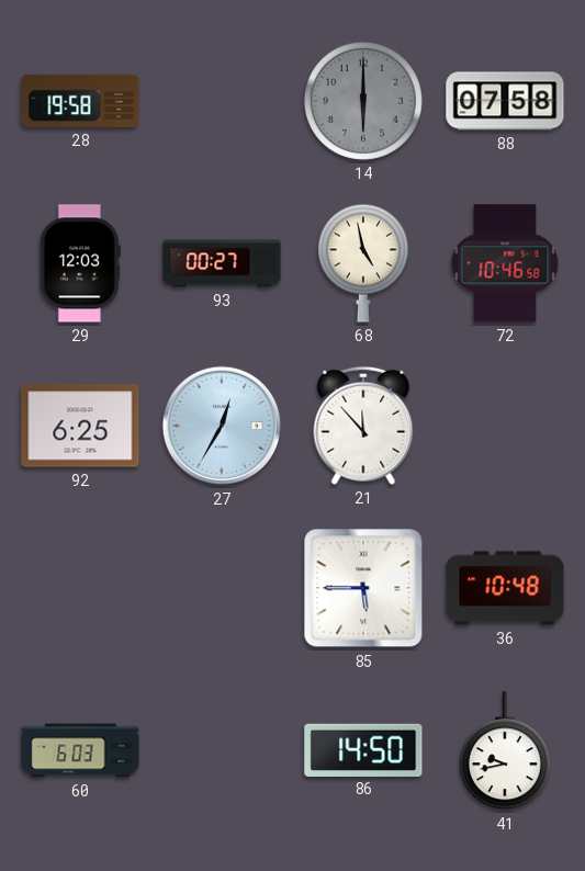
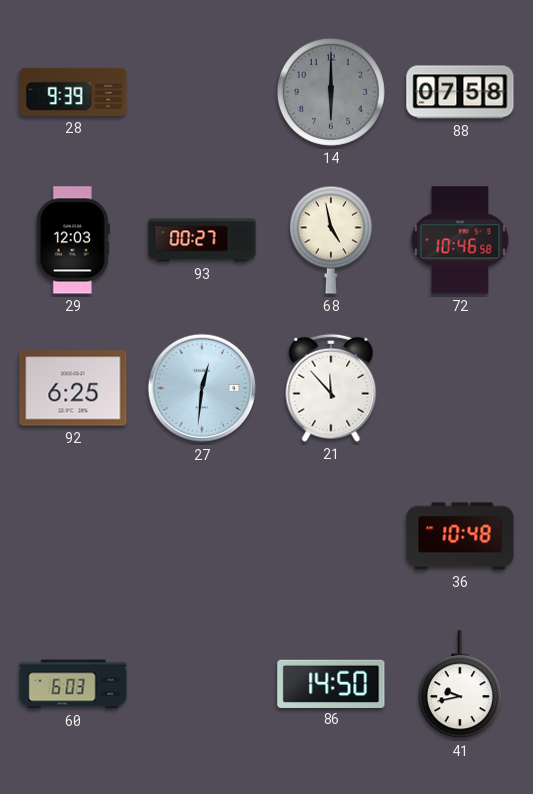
28: 19:58 -> 9:39
27: 12:35 -> 12:31
85: 5:45 -> none
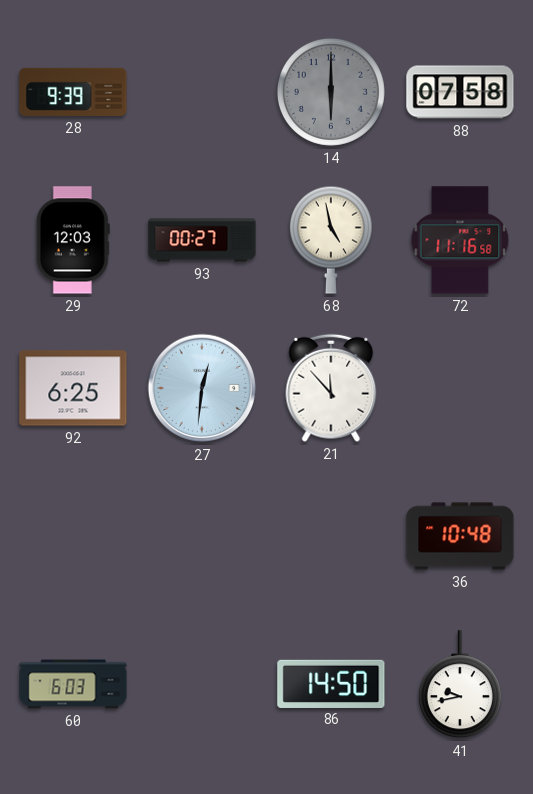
72: 10:46 -> 11:16
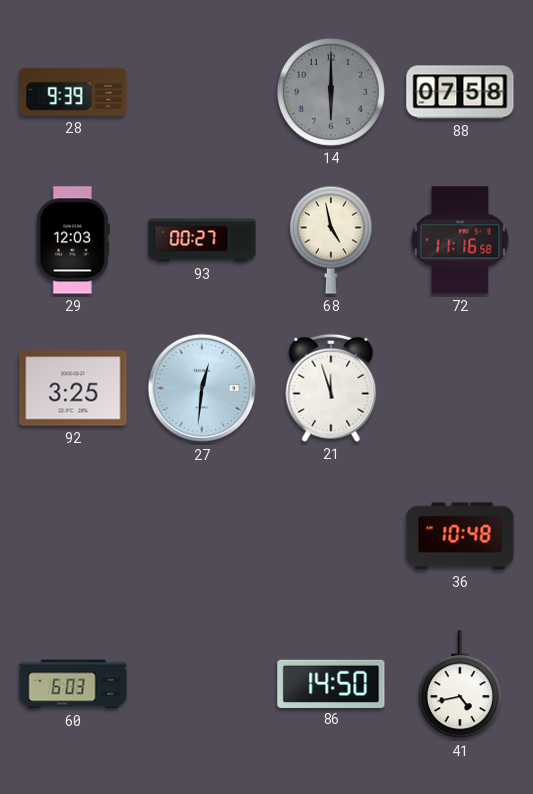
92: 6:25 -> 3:25
21: 11:53 -> 11:57
41: 9:43 -> 4:43
